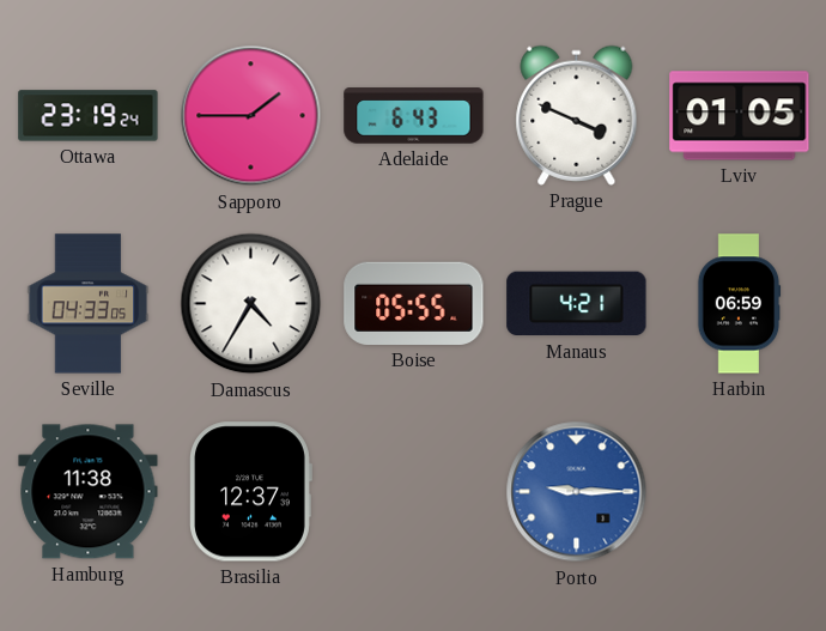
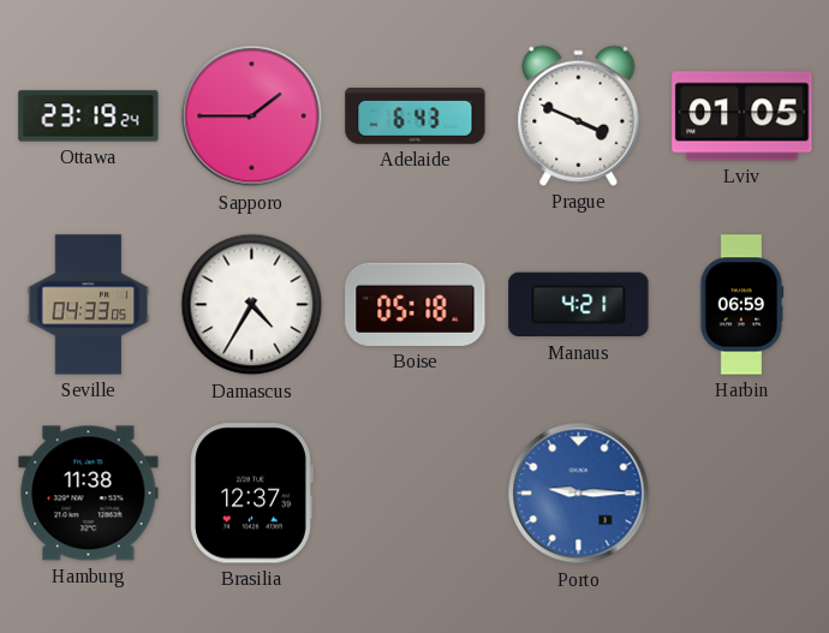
Boise: 05:55 -> 05:18
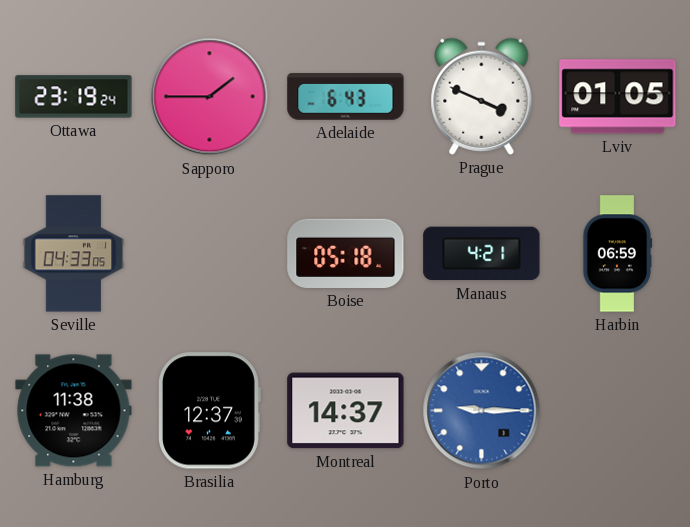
Damascus: 4:35 -> none
Montreal: none -> 14:37
